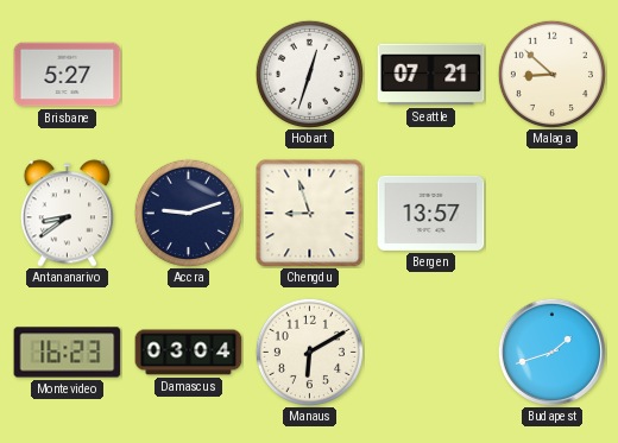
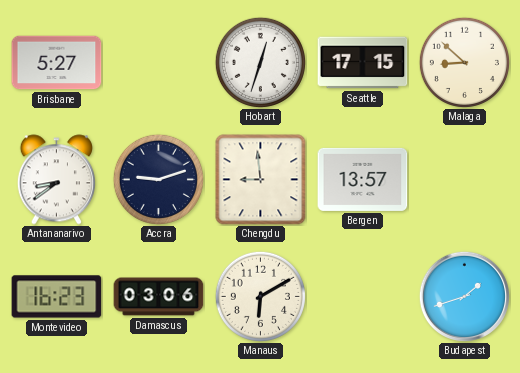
Seattle: 07:21 -> 17:15
Chengdu: 8:57 -> 8:59
Damascus: 03:04 -> 03:06
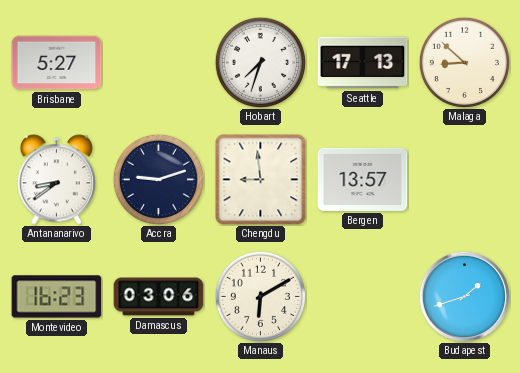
Hobart: 12:33 -> 7:33
Seattle: 17:15 -> 17:13
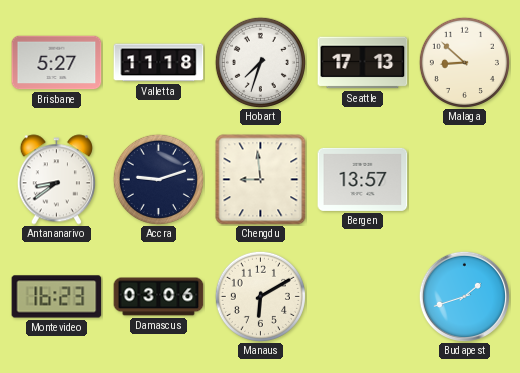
Valletta: none -> 11:18
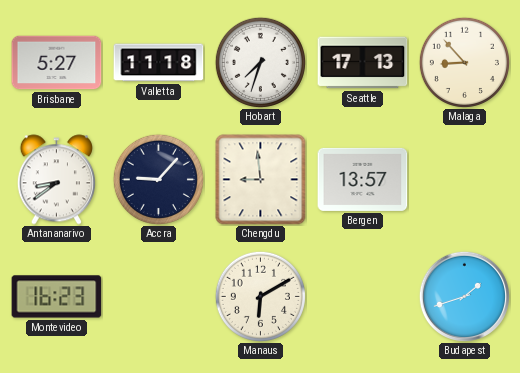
Malaga: 8:52 -> 8:53
Accra: 9:12 -> 9:07
Damascus: 03:06 -> none
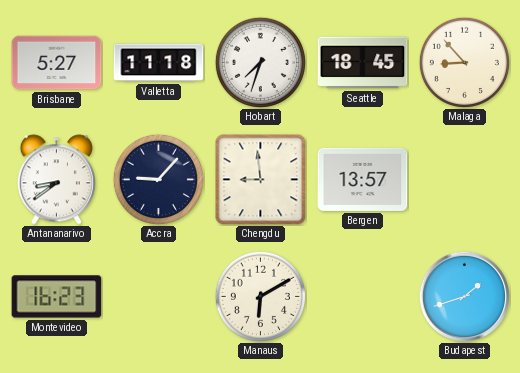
Seattle: 17:13 -> 18:45
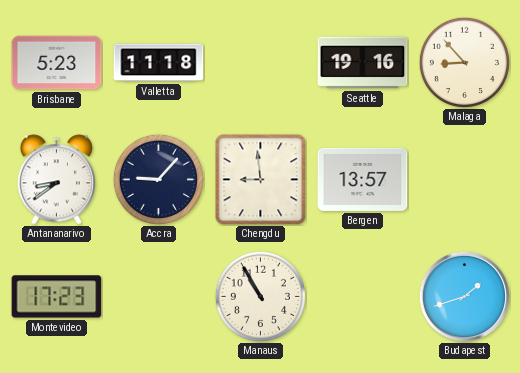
Brisbane: 5:27 -> 5:23
Hobart: 7:33 -> none
Seattle: 18:45 -> 19:16
Montevideo: 16:23 -> 17:23
Manaus: 6:10 -> 10:55
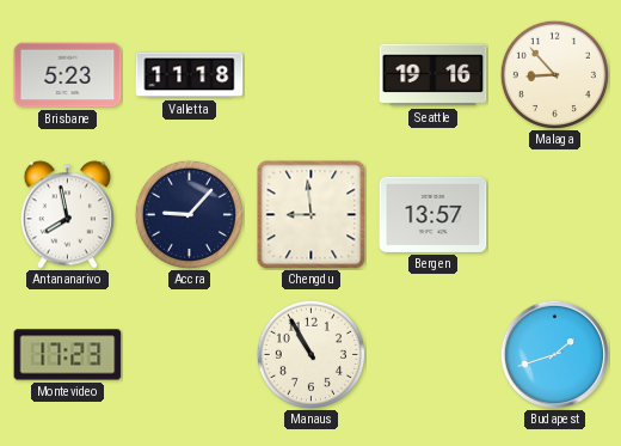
Antananarivo: 8:39 -> 7:58
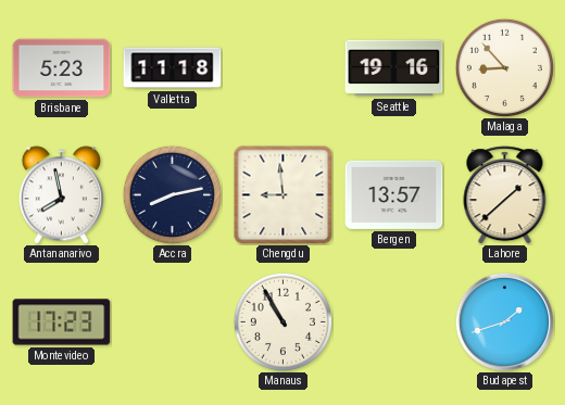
Accra: 9:07 -> 8:13
Lahore: none -> 1:38
